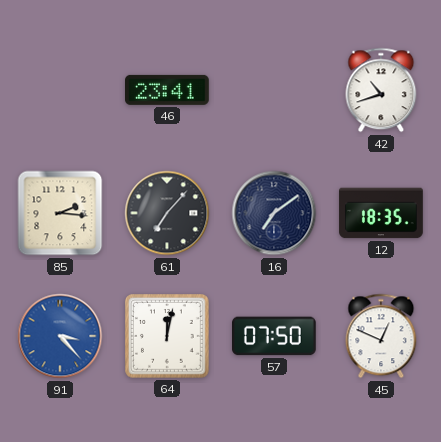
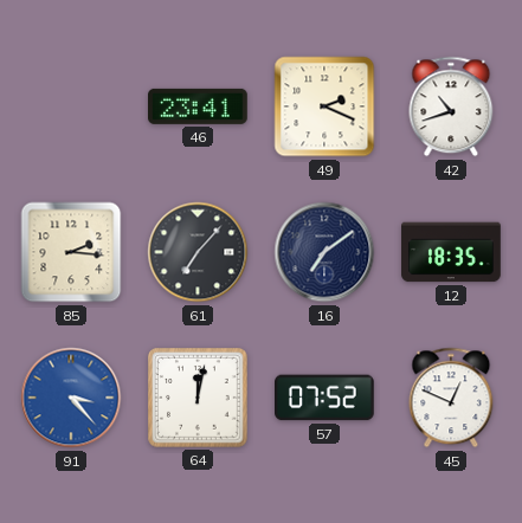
49: none -> 2:19
57: 07:50 -> 07:52
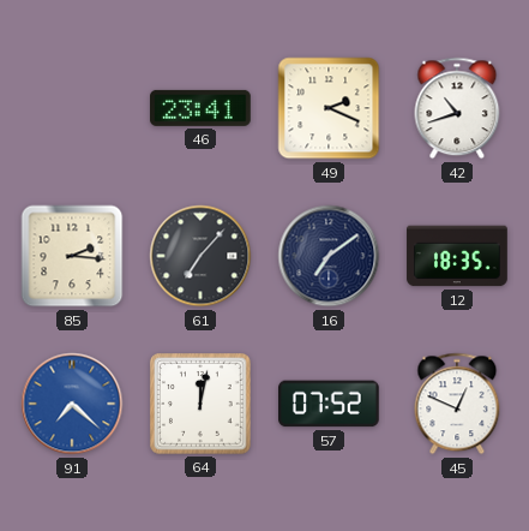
91: 3:23 -> 7:22
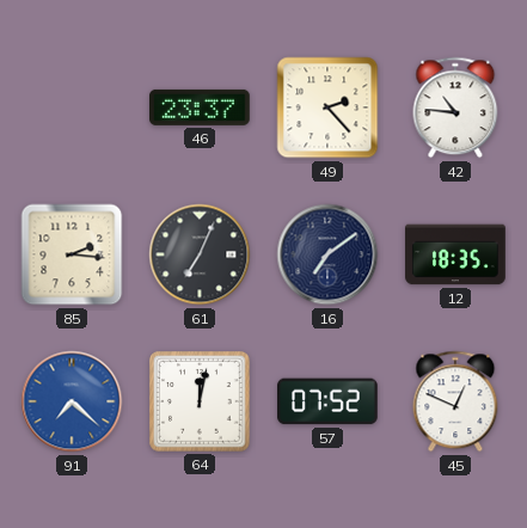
46: 23:41 -> 23:37
49: 2:19 -> 2:23
42: 10:42 -> 10:46
61: 7:07 -> 7:04
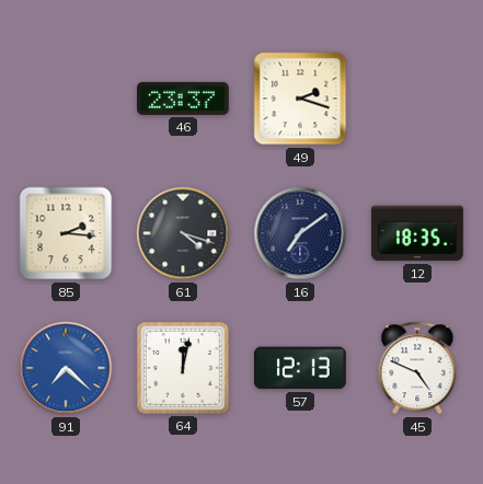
49: 2:23 -> 2:18
42: 10:46 -> none
61: 7:04 -> 4:18
57: 07:52 -> 12:13
45: 12:49 -> 4:49
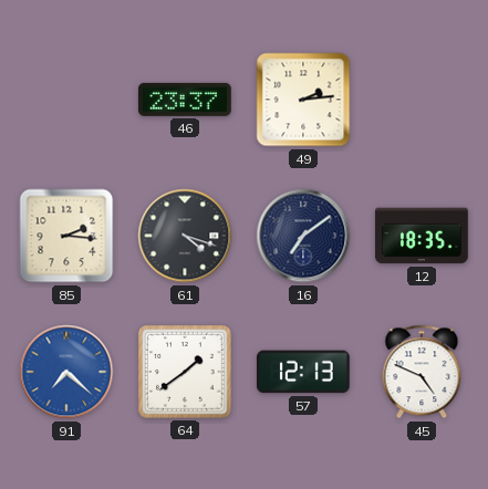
49: 2:18 -> 2:14
64: 12:02 -> 1:39
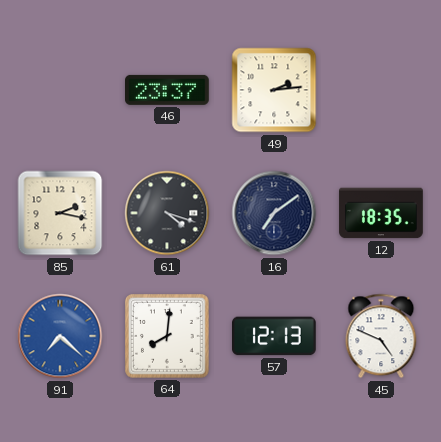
85: 2:16 -> 2:17
64: 1:39 -> 8:01
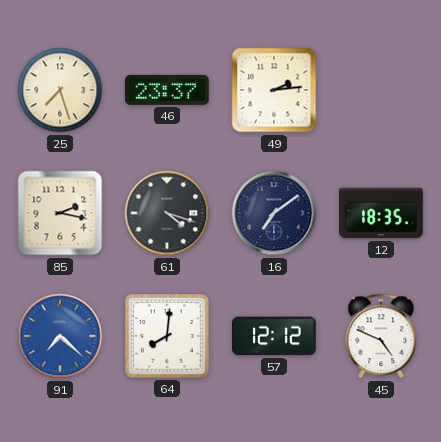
25: none -> 7:27
57: 12:13 -> 12:12
